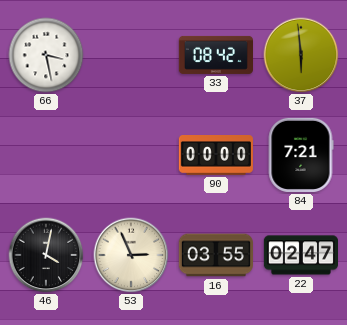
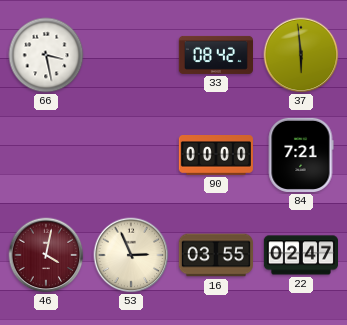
46 dial: black -> burgundy
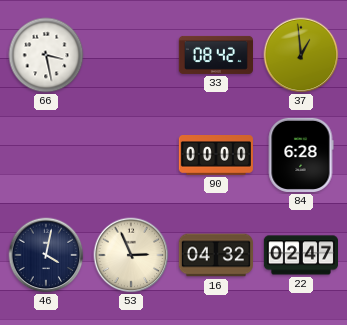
37: 5:59 -> 12:59
84: 7:21 -> 6:28
46 dial: burgundy -> navy
16: 03:55 -> 04:32
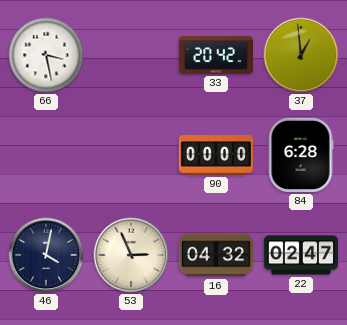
33: 08:42 -> 20:42
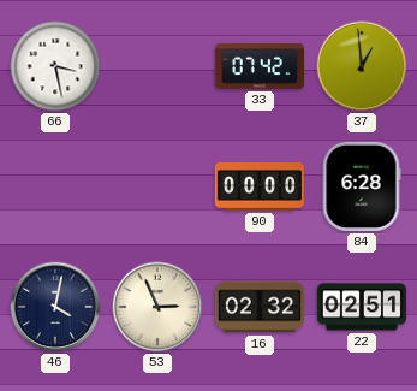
33: 20:42 -> 07:42
16: 04:32 -> 02:32
22: 02:47 -> 02:51
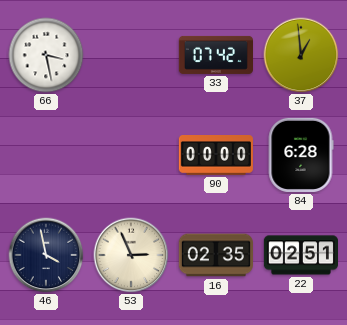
46: 4:02 -> 3:58
16: 02:32 -> 02:35
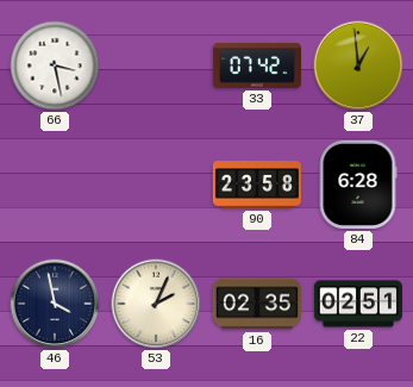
90: 00:00 -> 23:58
53: 2:56 -> 2:04
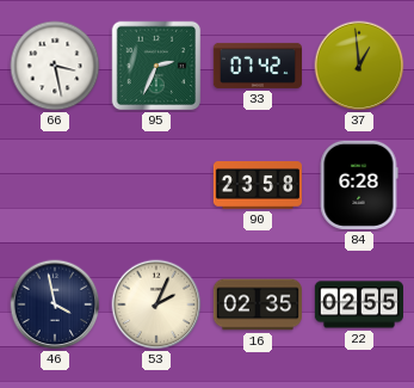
95: none -> 2:34
22: 02:51 -> 02:55
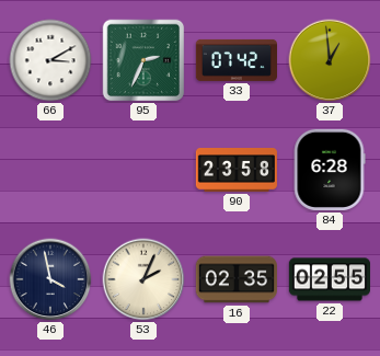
66: 3:28 -> 3:10
